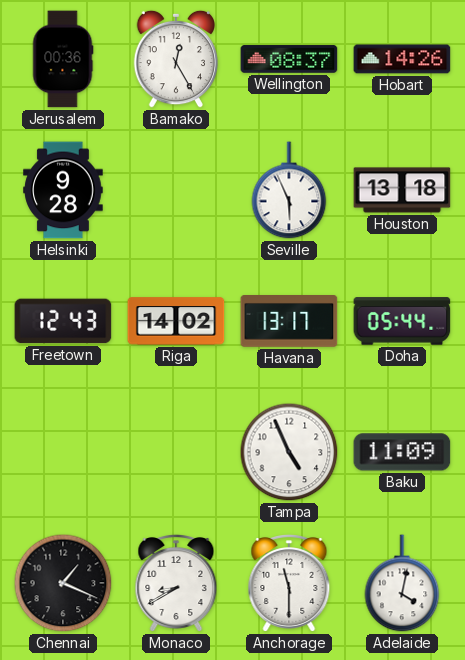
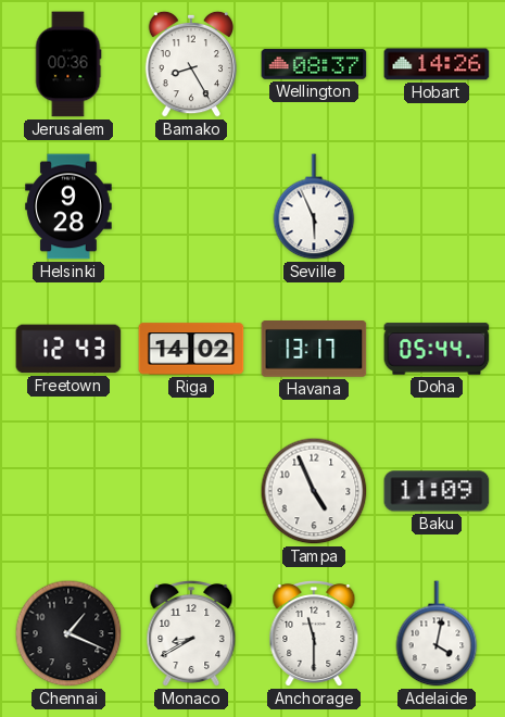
Bamako: 12:25 -> 8:25
Houston: 13:18 -> none
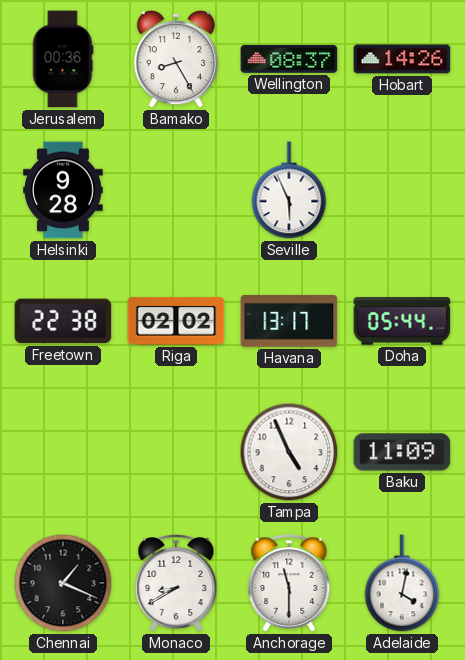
Freetown: 12:43 -> 22:38
Riga: 14:02 -> 02:02
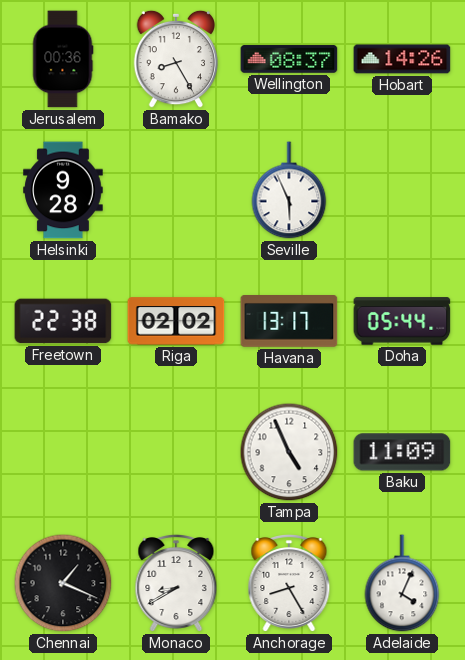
Anchorage: 11:30 -> 8:25
Adelaide: 4:02 -> 4:04
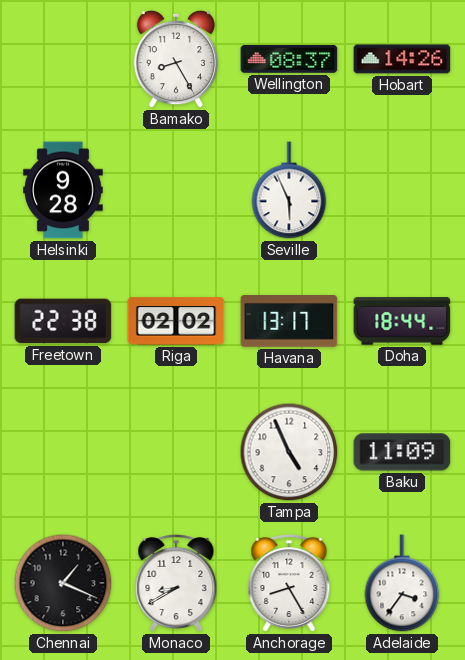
Jerusalem: 00:36 -> none
Doha: 05:44 -> 18:44
Adelaide: 4:04 -> 3:36
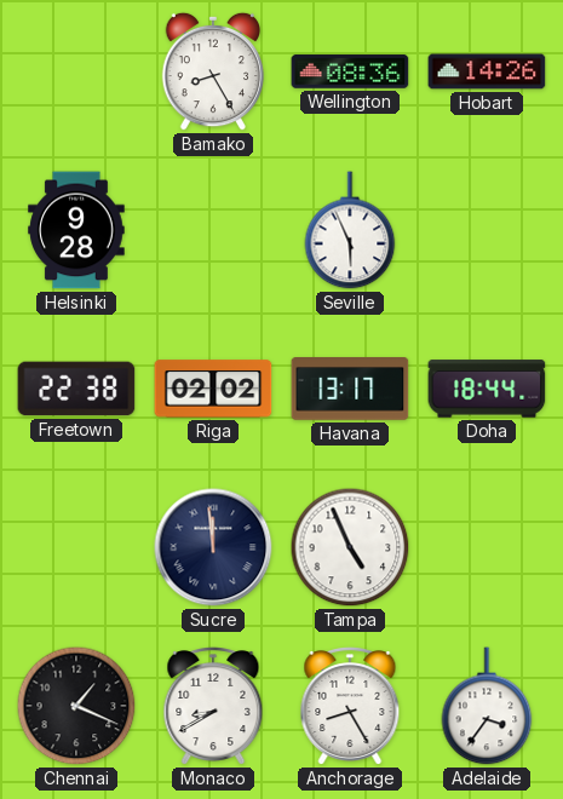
Wellington: 08:37 -> 08:36
Sucre: none -> 11:59
Baku: 11:09 -> none
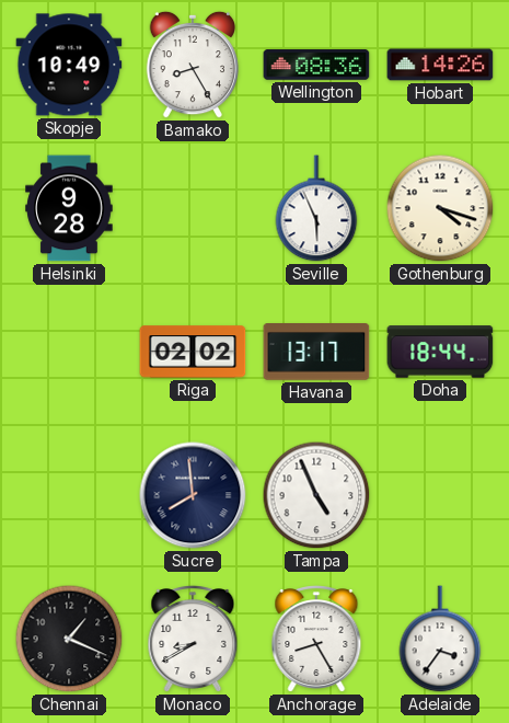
Skopje: none -> 10:49
Gothenburg: none -> 4:18
Freetown: 22:38 -> none
Sucre: 11:59 -> 7:59
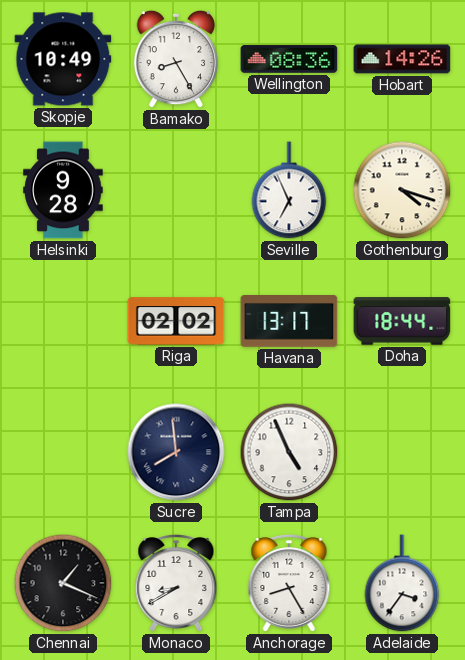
Seville: 5:56 -> 6:56
